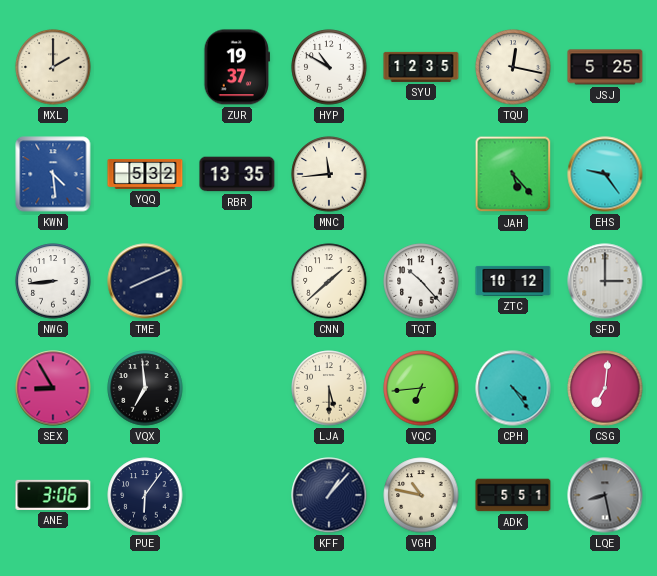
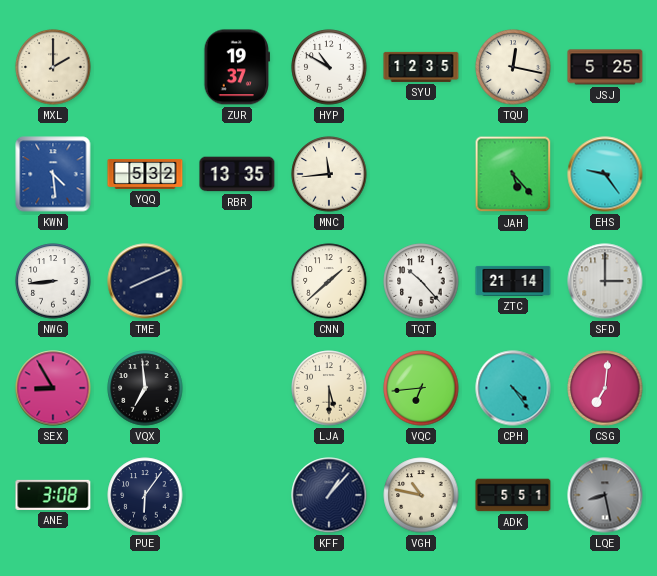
ZTC: 10:12 -> 21:14
ANE: 3:06 -> 3:08
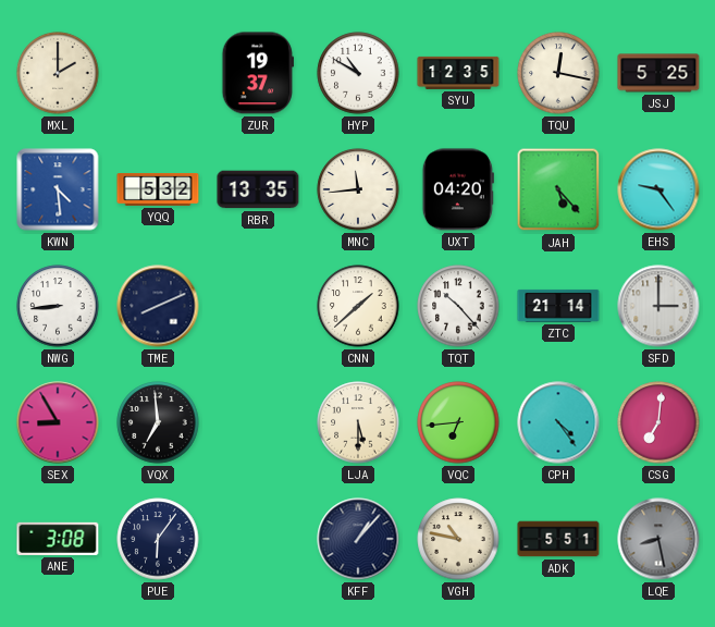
UXT: none -> 04:20
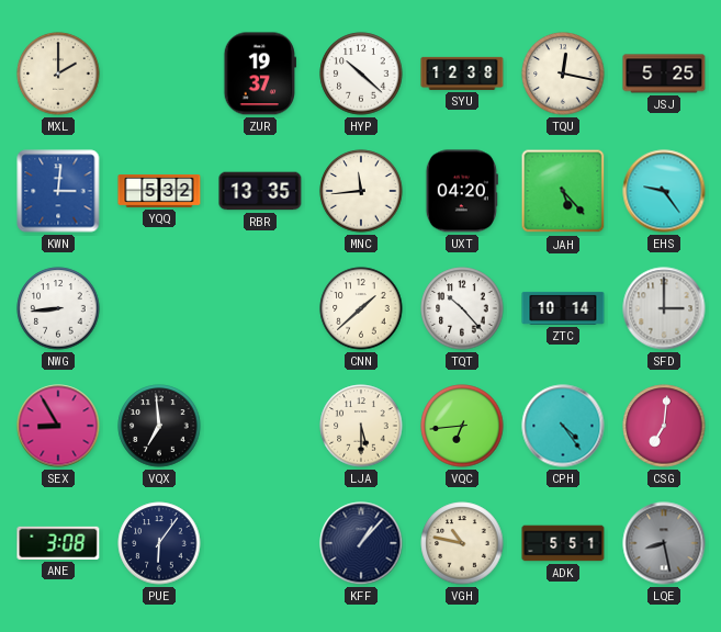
HYP: 10:50 -> 10:22
SYU: 12:35 -> 12:38
KWN: 4:29 -> 3:01
TME: 8:11 -> none
ZTC: 21:14 -> 10:14
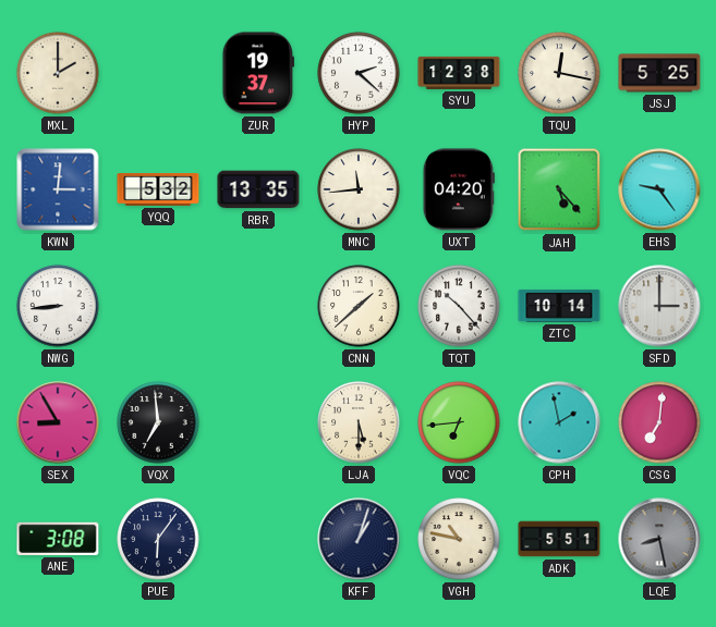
HYP: 10:22 -> 2:22
CPH: 4:24 -> 1:58
KFF: 1:07 -> 1:03
